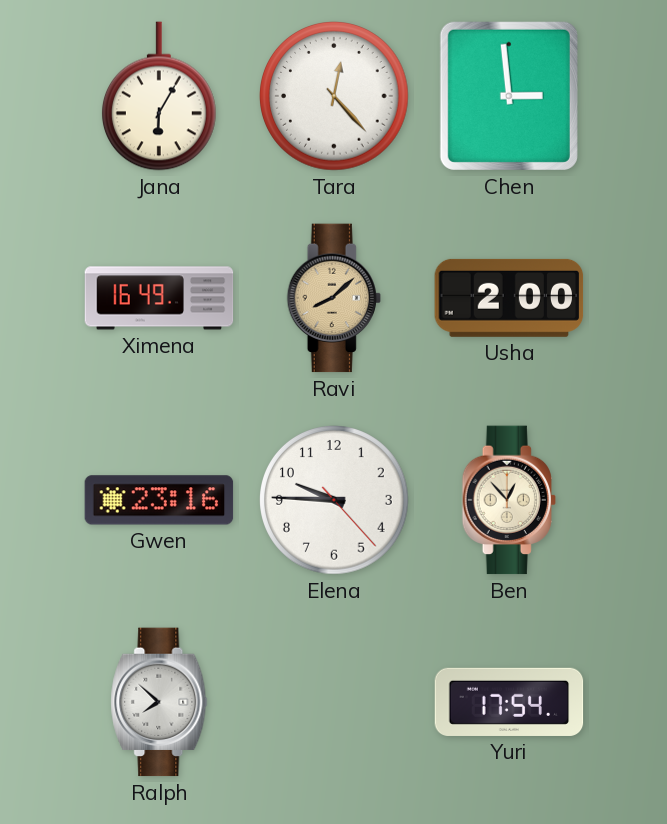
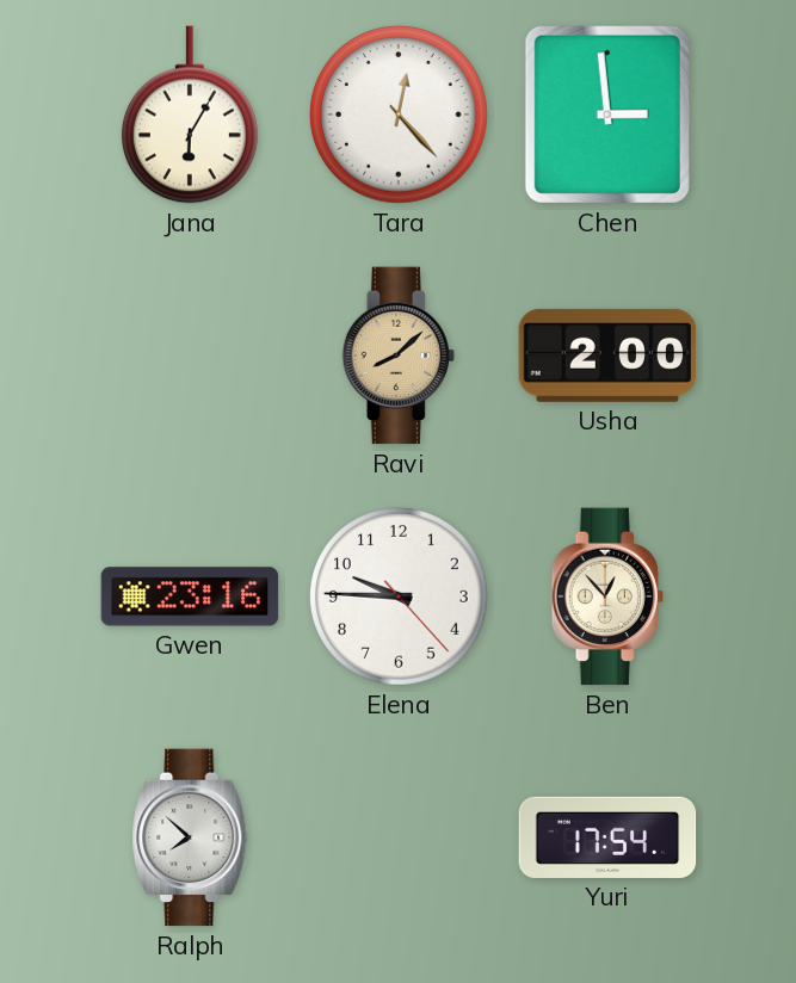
Ximena: 16:49 -> none
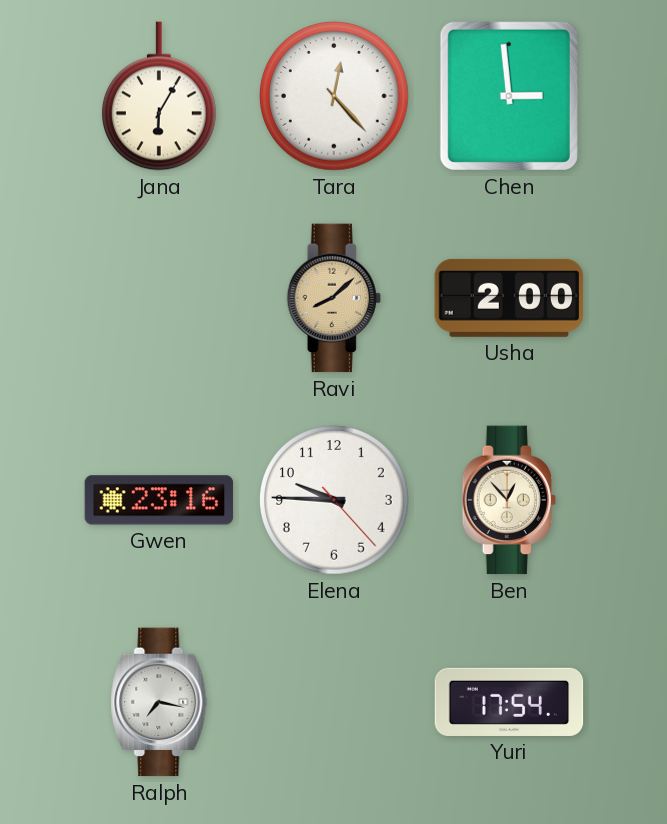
Ralph: 7:52 -> 7:17
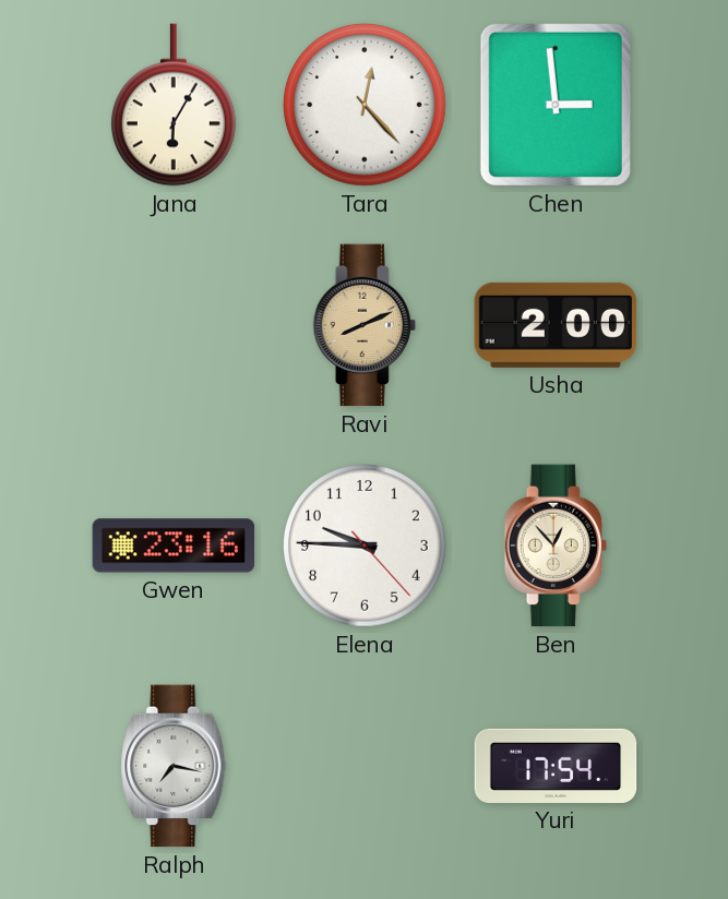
Ravi: 8:08 -> 8:11
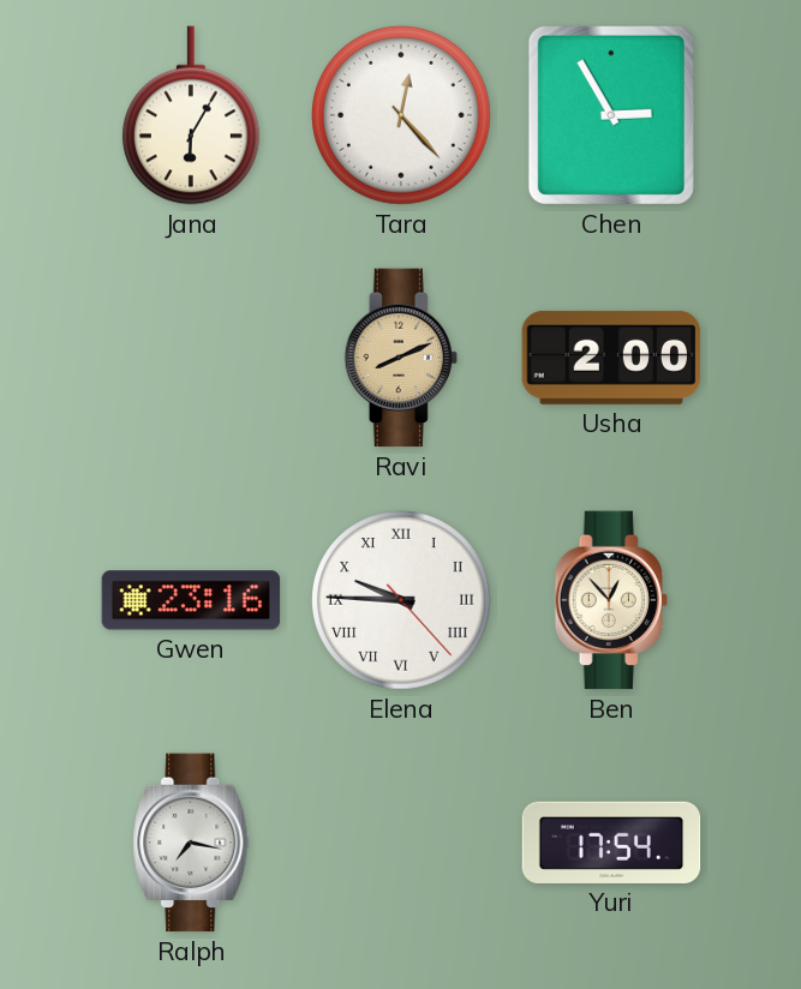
Chen: 2:59 -> 2:55
Elena numerals: Arabic -> Roman
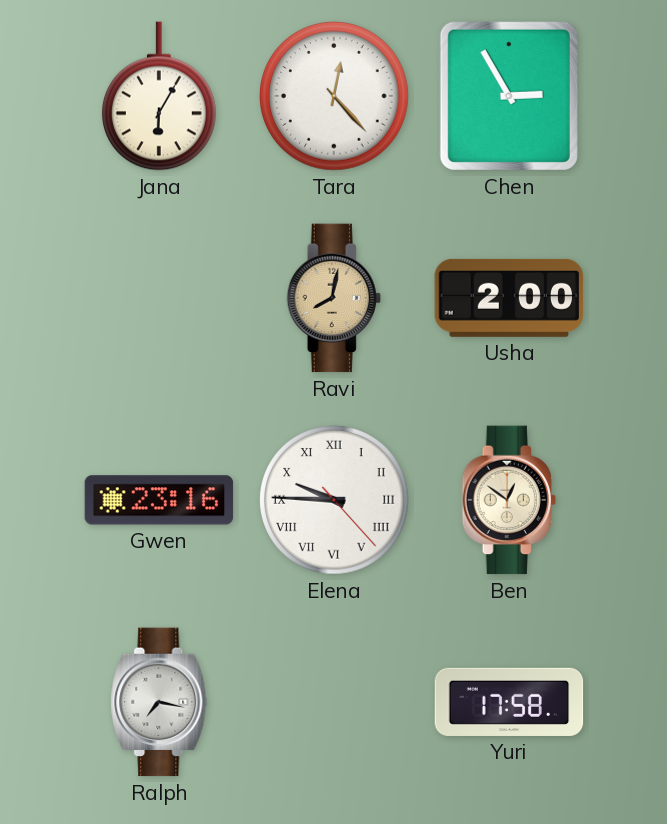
Ravi: 8:11 -> 8:02
Ben: 12:53 -> 12:51
Yuri: 17:54 -> 17:58
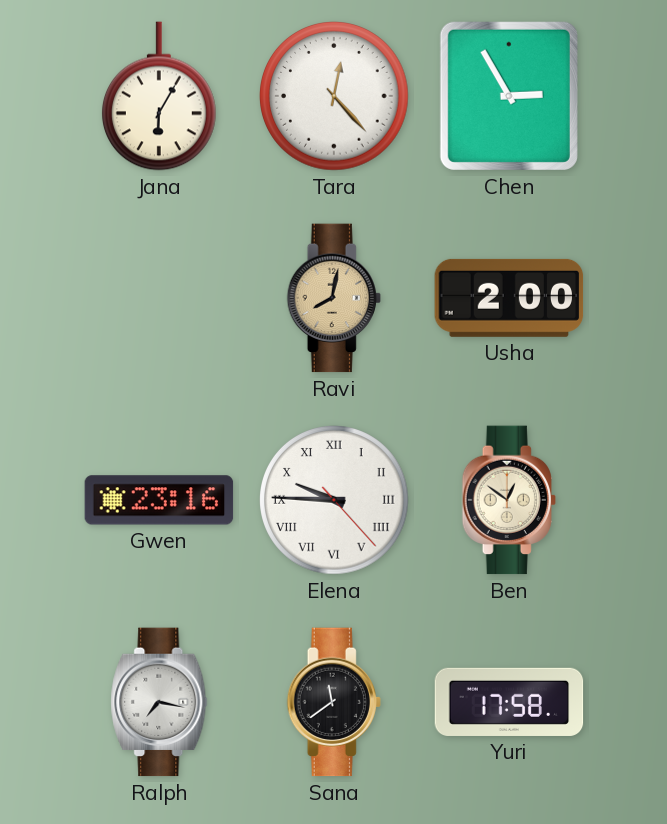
Sana: none -> 11:39
